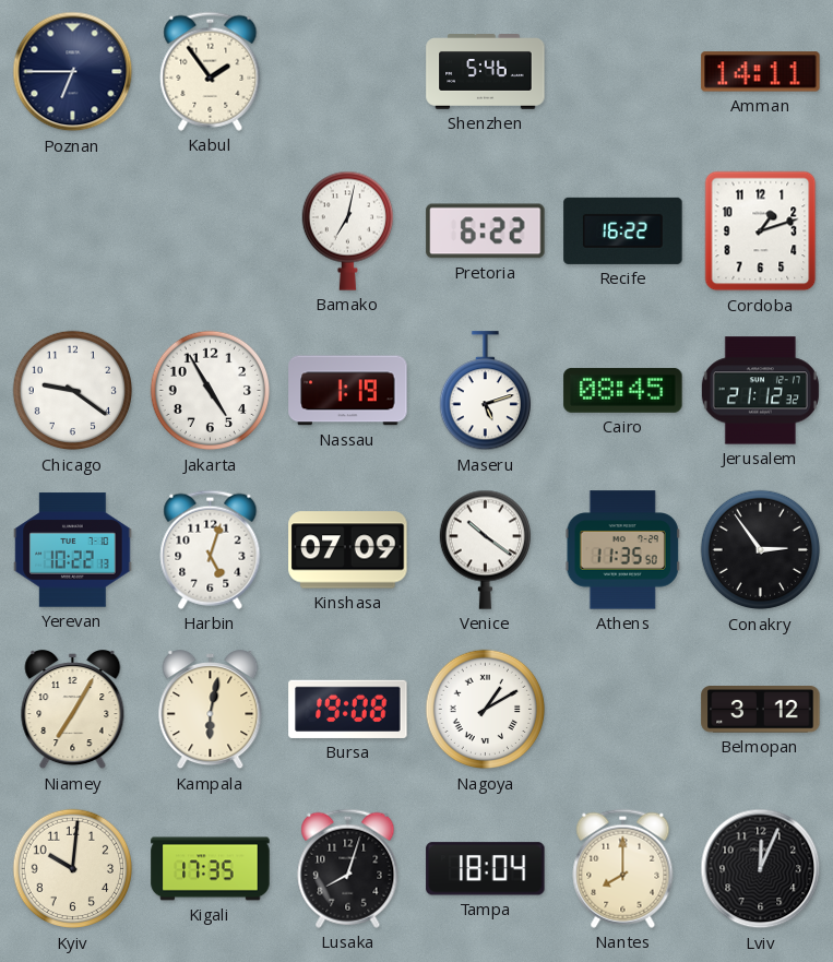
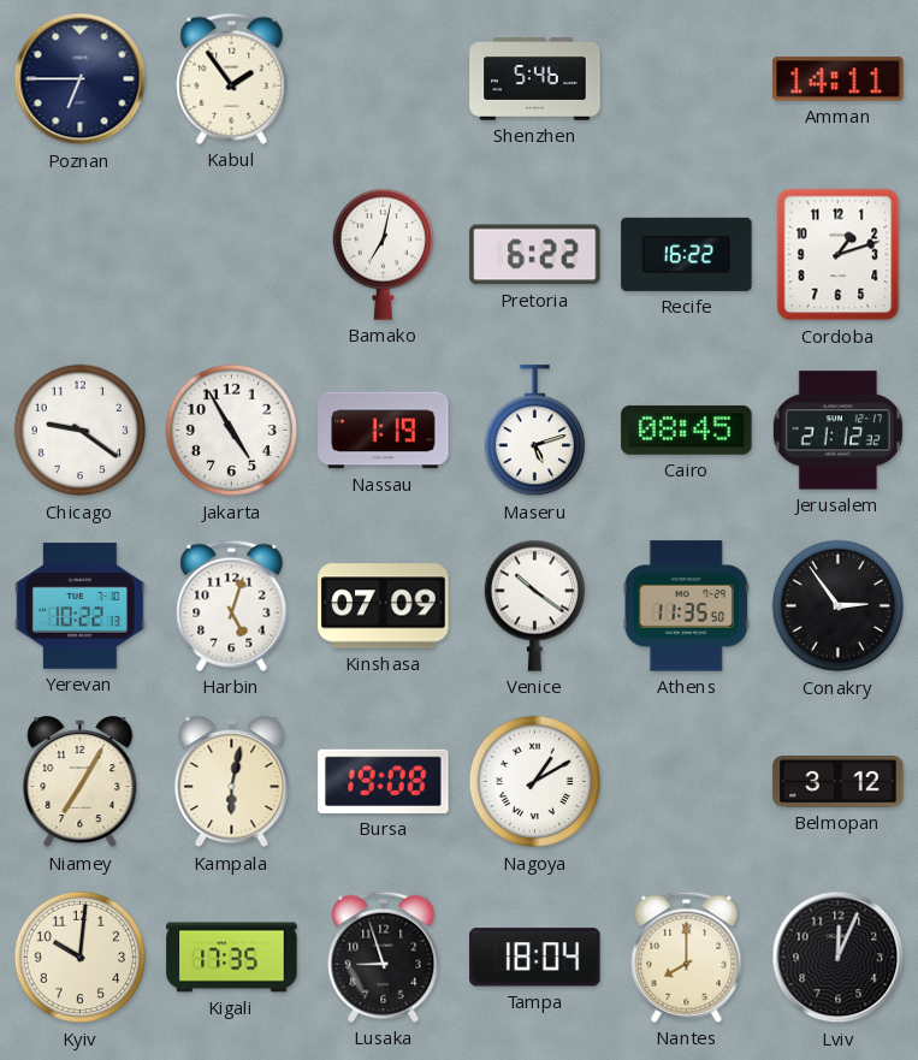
Lusaka: 8:03 -> 8:57
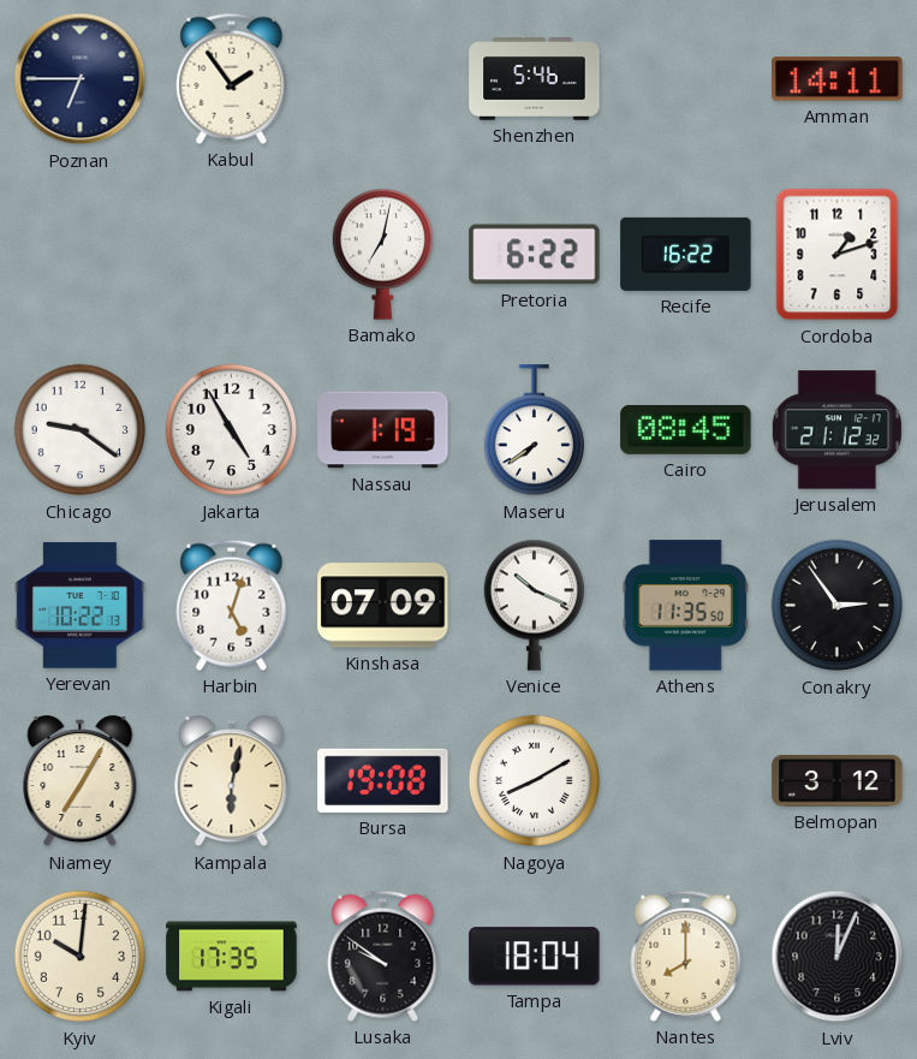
Maseru: 5:12 -> 7:39
Venice: 10:21 -> 10:19
Nagoya: 1:10 -> 8:10
Lusaka: 8:57 -> 9:51
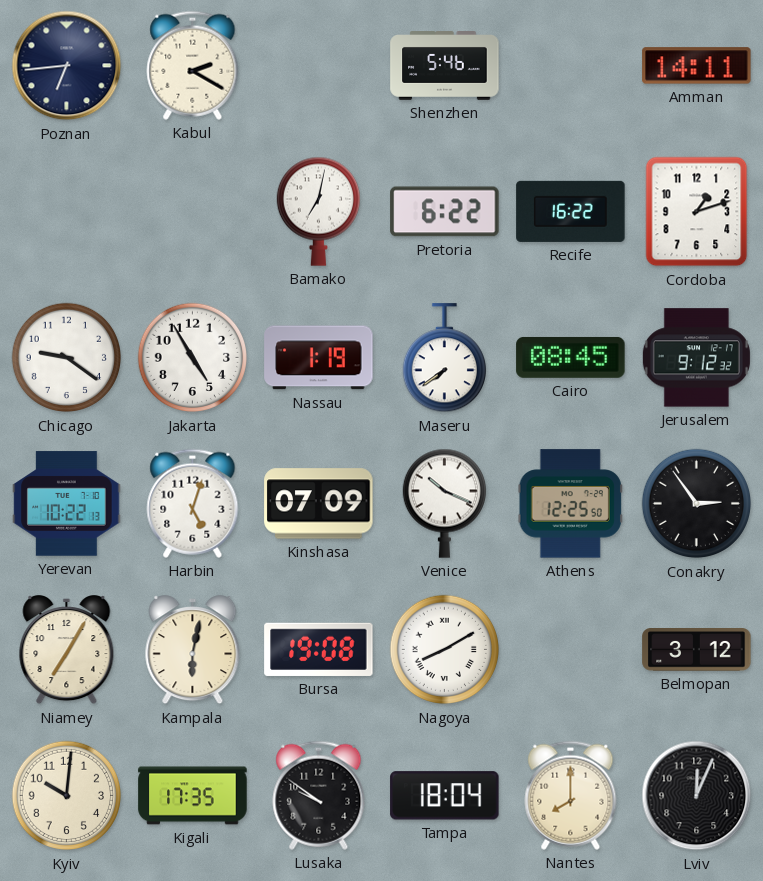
Poznan: 6:45 -> 6:44
Kabul: 1:54 -> 2:20
Jerusalem: 21:12 -> 9:12
Athens: 11:35 -> 12:25
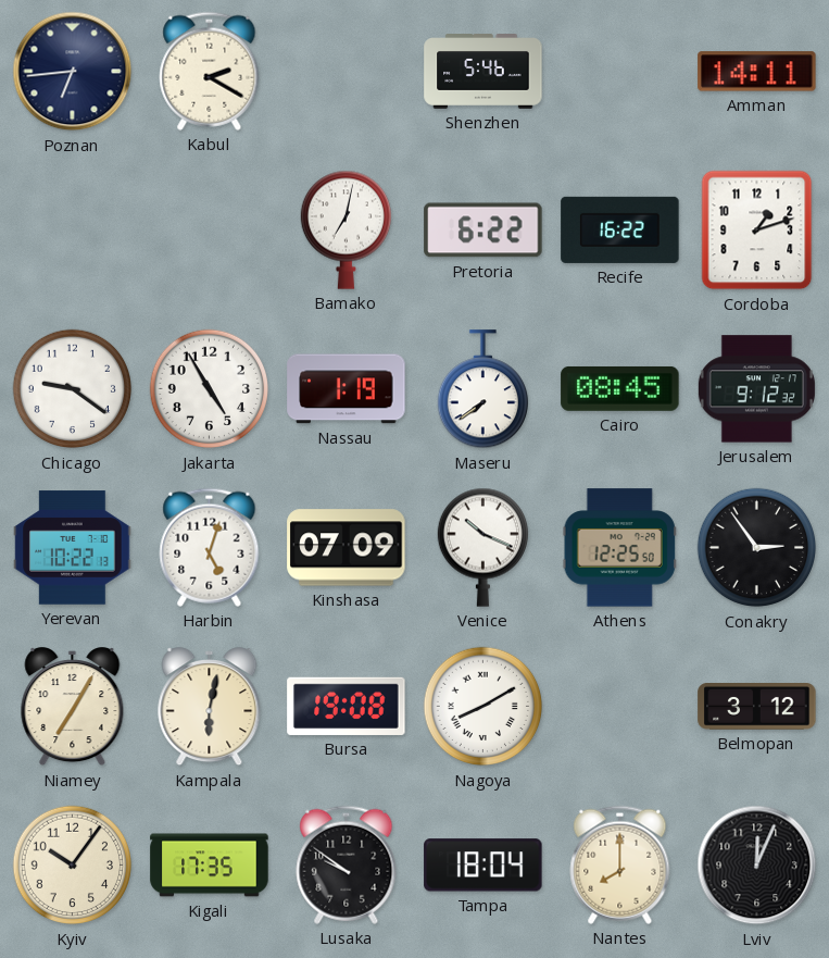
Kyiv: 10:01 -> 10:06
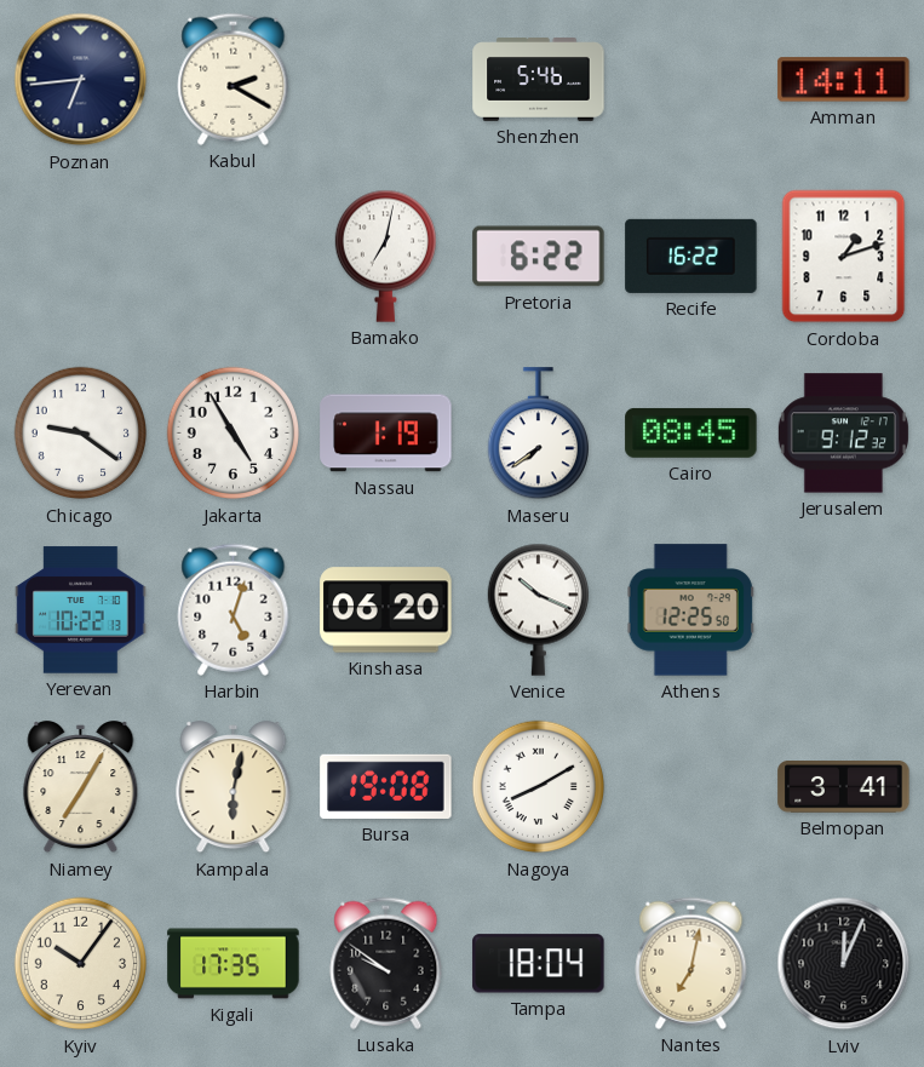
Kinshasa: 07:09 -> 06:20
Conakry: 2:54 -> none
Belmopan: 3:12 -> 3:41
Nantes: 8:00 -> 7:02
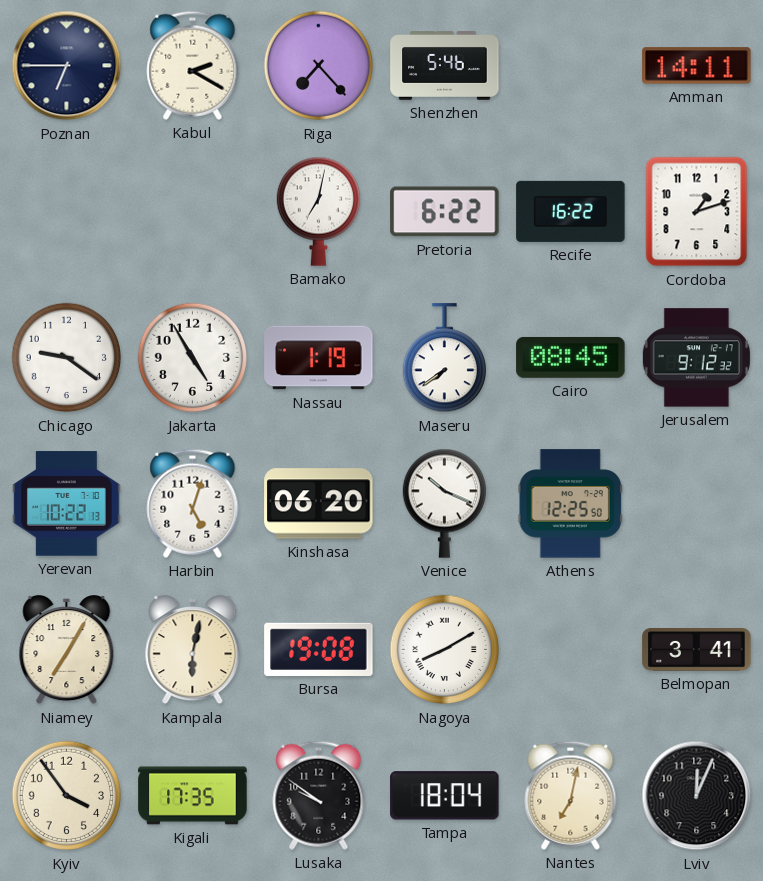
Poznan: 6:44 -> 6:45
Riga: none -> 7:23
Kyiv: 10:06 -> 3:54
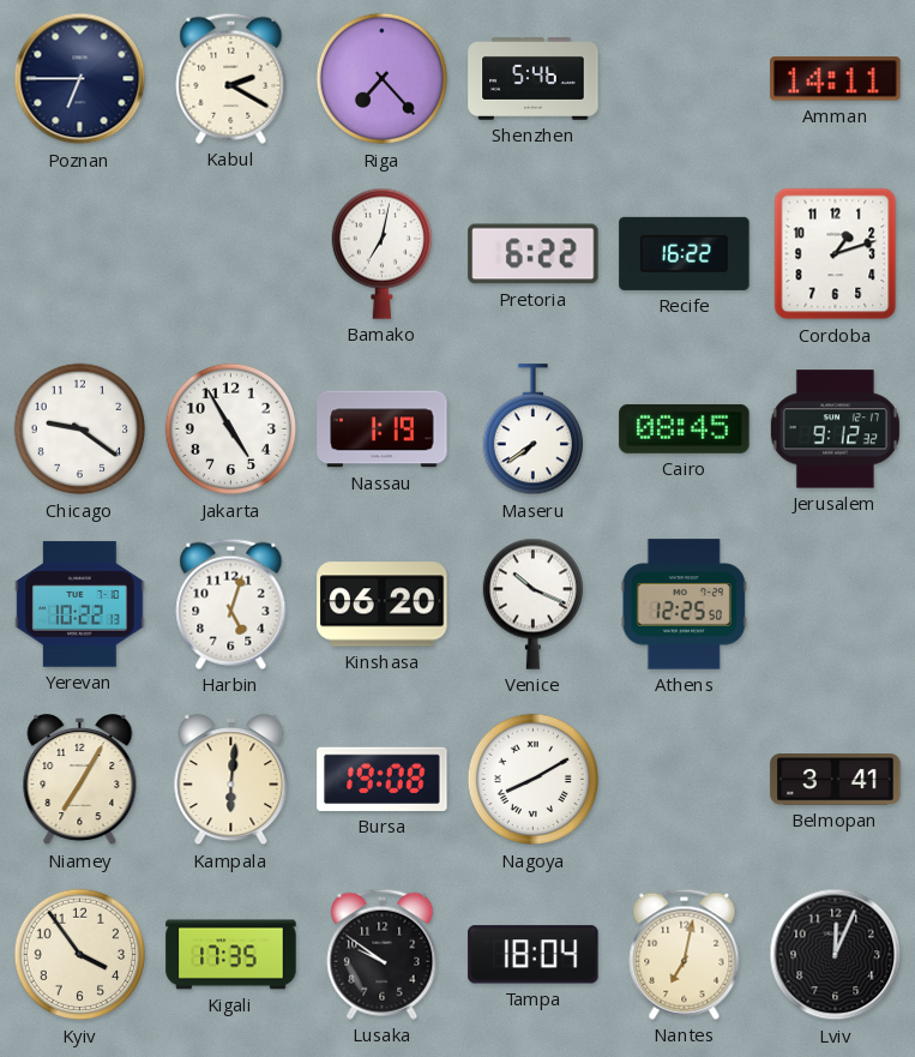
Kampala: 6:02 -> 6:01
